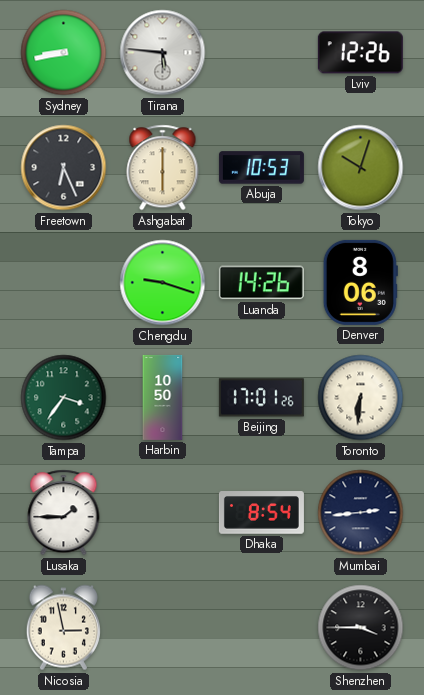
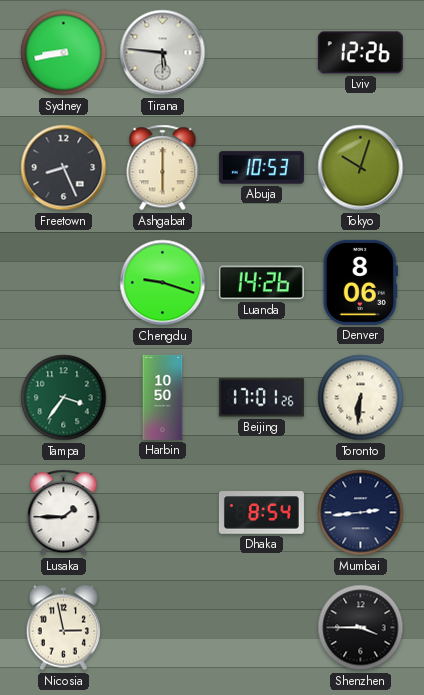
Freetown: 6:26 -> 8:26
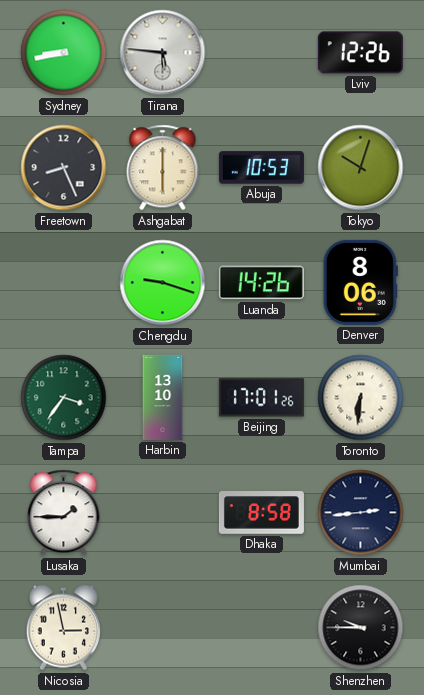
Harbin: 10:50 -> 13:10
Dhaka: 8:54 -> 8:58
Shenzhen: 3:45 -> 9:45
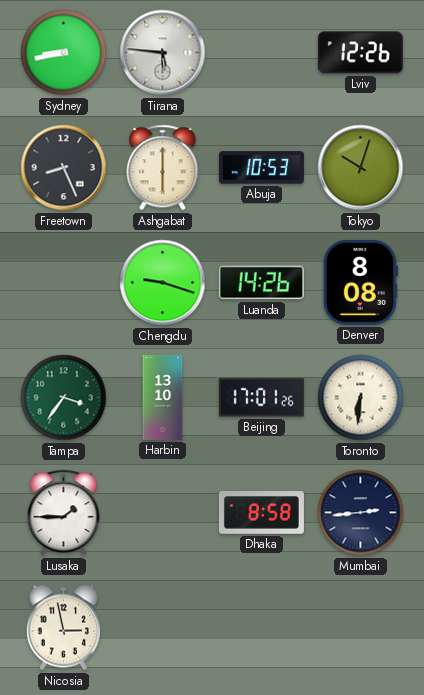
Denver: 8:06 -> 8:08
Shenzhen: 9:45 -> none
